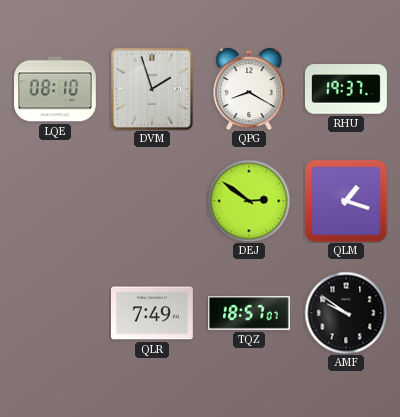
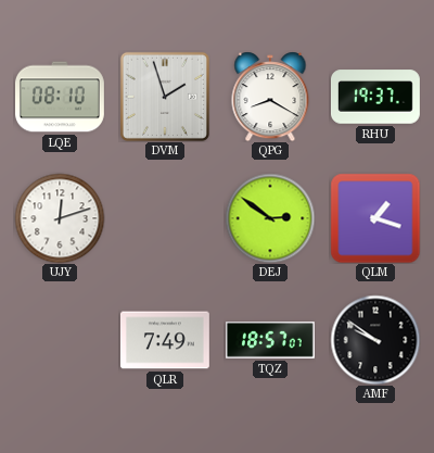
UJY: none -> 12:12
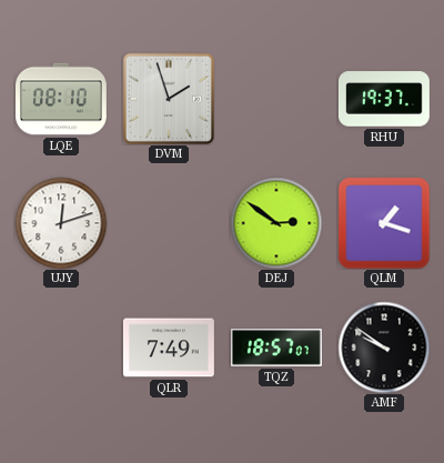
QPG: 8:20 -> none
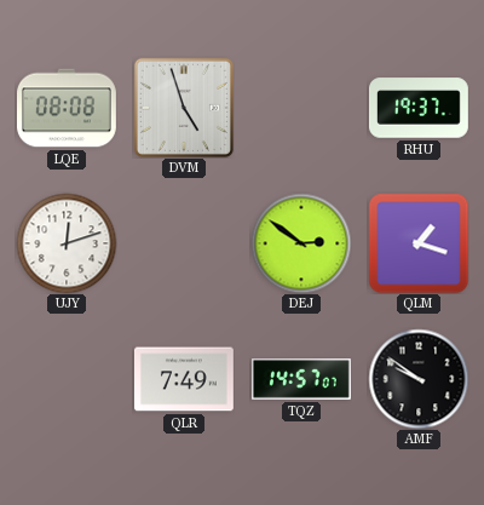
LQE: 08:10 -> 08:08
DVM: 1:57 -> 4:57
TQZ: 18:57 -> 14:57
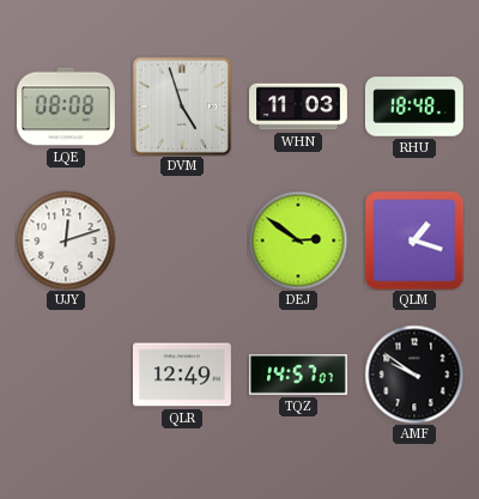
WHN: none -> 11:03
RHU: 19:37 -> 18:48
QLR: 7:49 -> 12:49
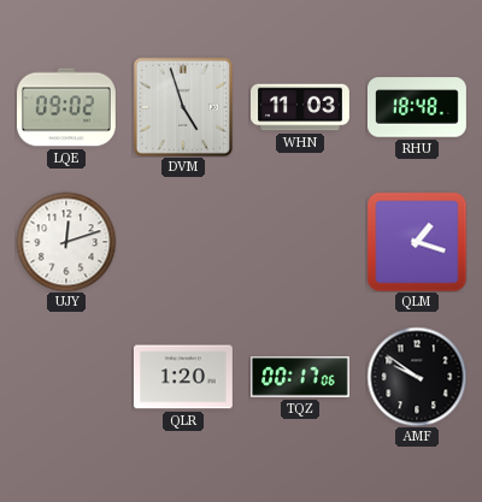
LQE: 08:08 -> 09:02
DEJ: 2:51 -> none
QLR: 12:49 -> 1:20
TQZ: 14:57 -> 00:17
